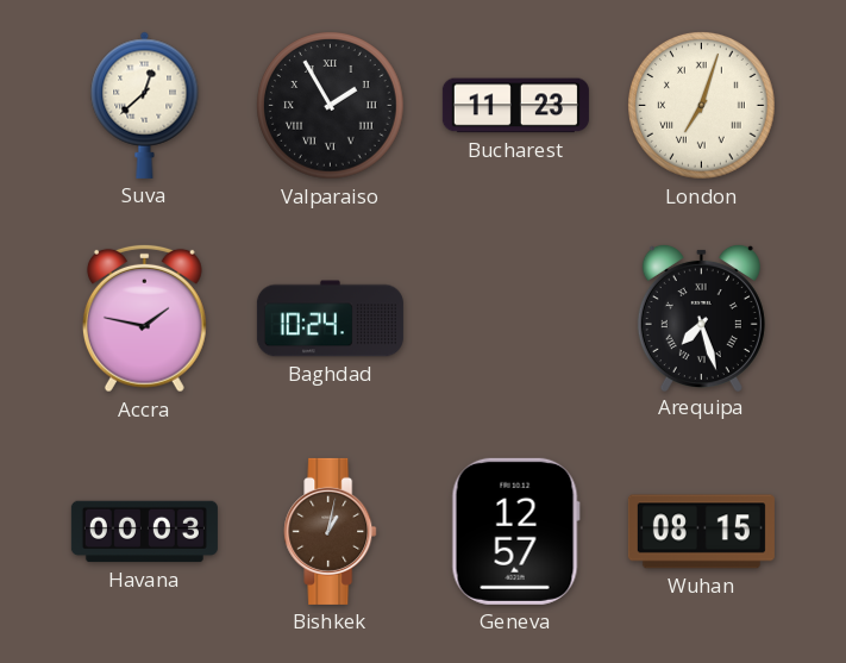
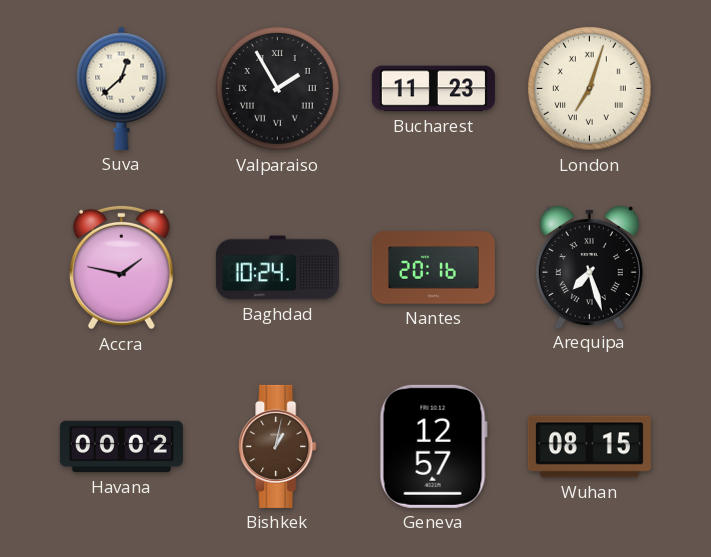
Nantes: none -> 20:16
Havana: 00:03 -> 00:02
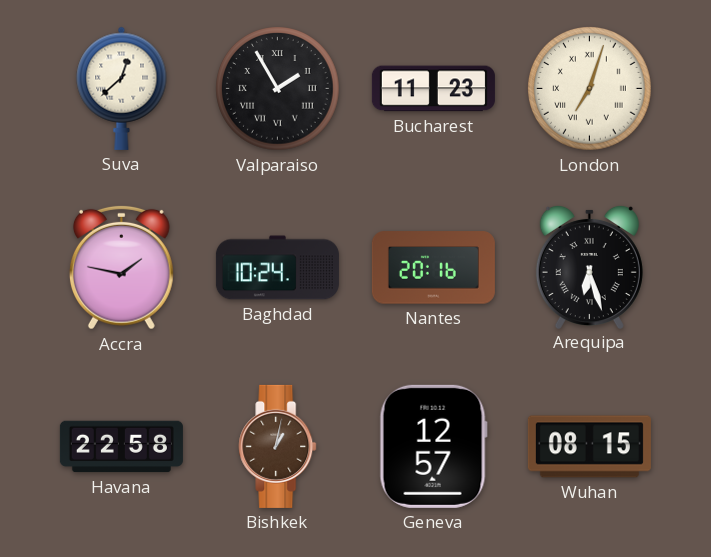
Arequipa: 7:27 -> 6:27
Havana: 00:02 -> 22:58
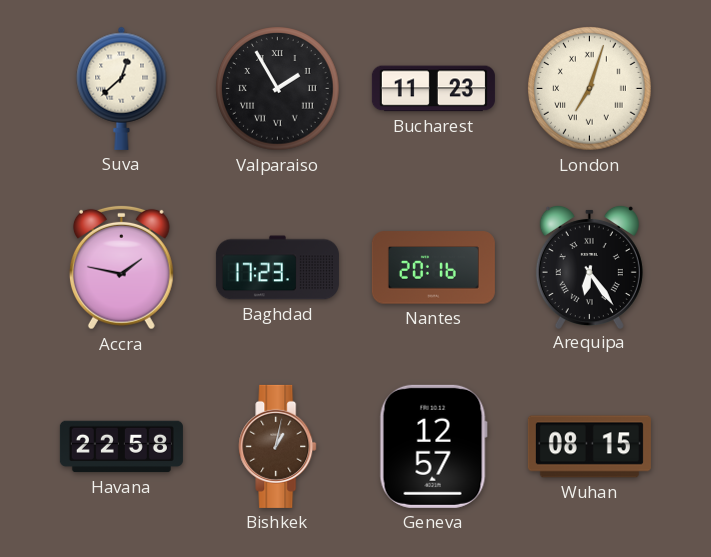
Baghdad: 10:24 -> 17:23
Arequipa: 6:27 -> 6:24
